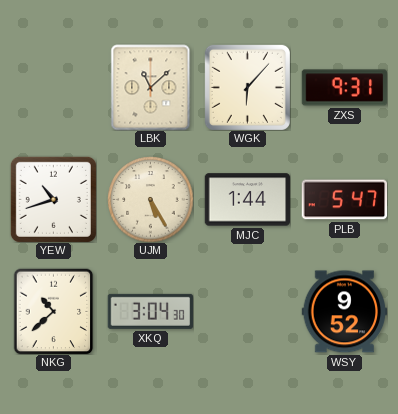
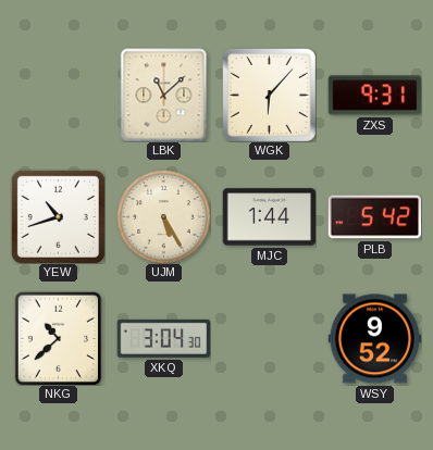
PLB: 5:47 -> 5:42
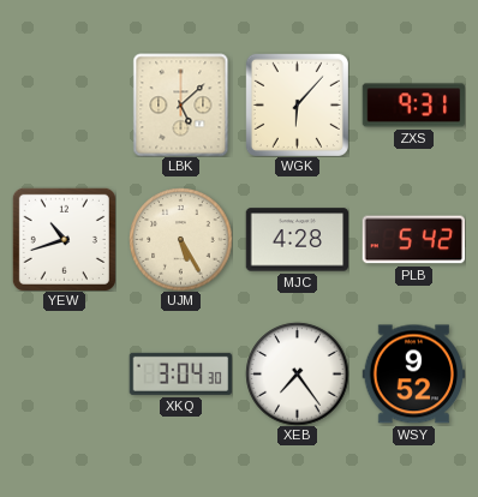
LBK: 11:08 -> 5:08
MJC: 1:44 -> 4:28
NKG: 10:38 -> none
XEB: none -> 7:24
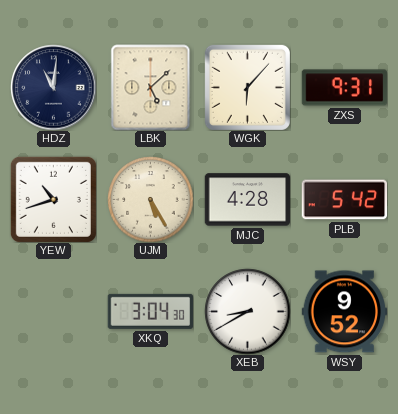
HDZ: none -> 11:01
XEB: 7:24 -> 8:40
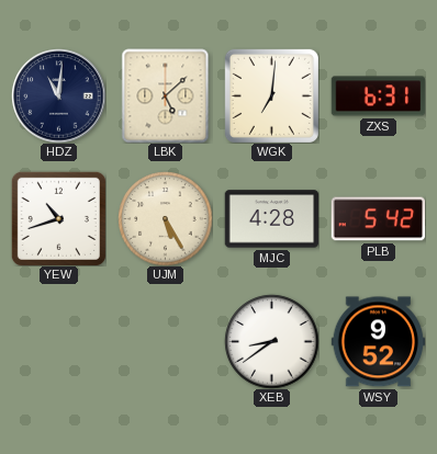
WGK: 6:07 -> 7:01
ZXS: 9:31 -> 6:31
XKQ: 3:04 -> none
XEB: 8:40 -> 8:39
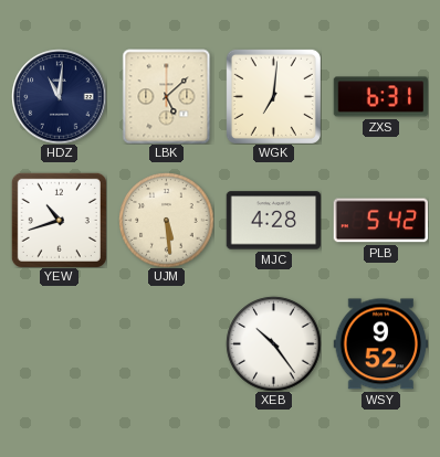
UJM: 5:25 -> 5:29
XEB: 8:39 -> 10:24
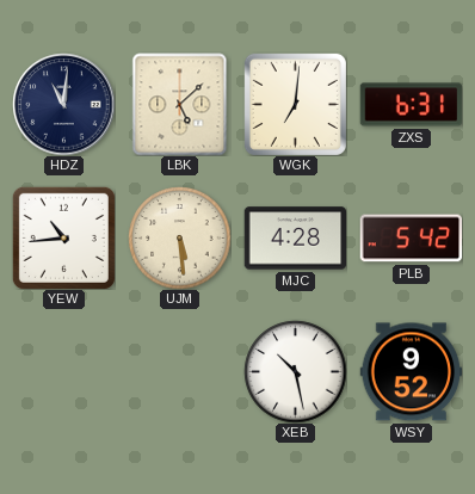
YEW: 10:42 -> 10:44
XEB: 10:24 -> 10:28
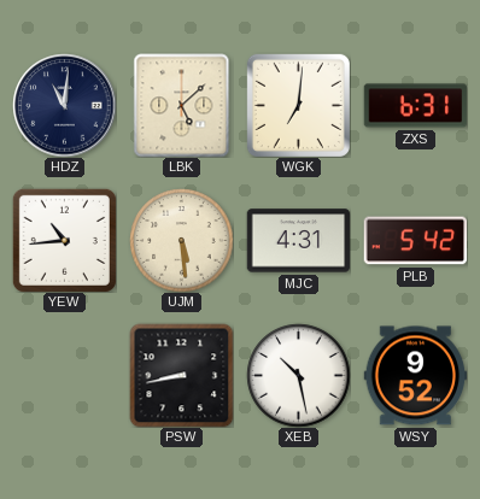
MJC: 4:28 -> 4:31
PSW: none -> 8:43
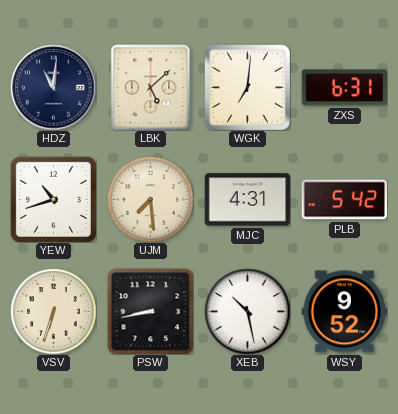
YEW: 10:44 -> 10:42
UJM: 5:29 -> 7:29
VSV: none -> 6:33
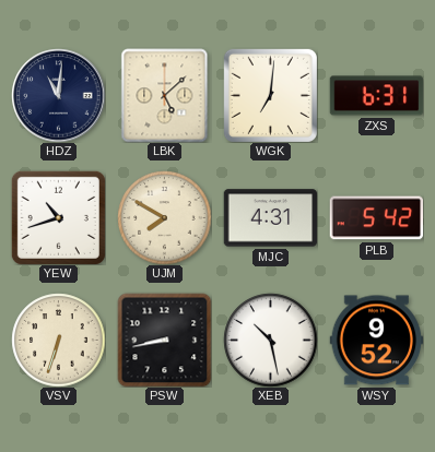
UJM: 7:29 -> 7:50
